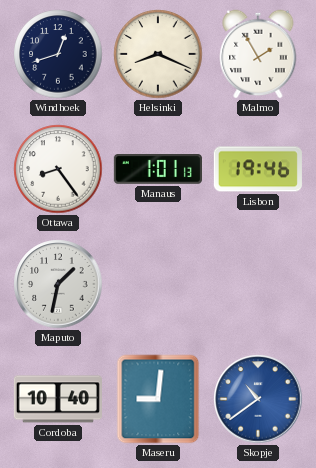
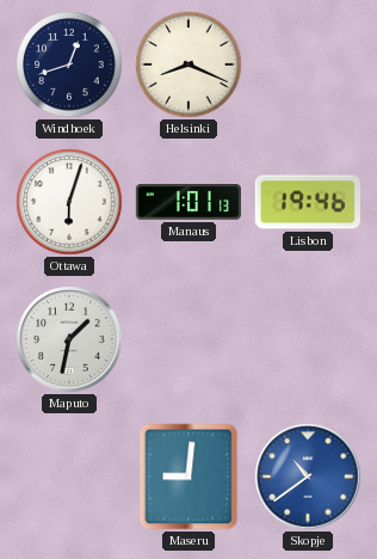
Malmo: 1:55 -> none
Ottawa: 8:24 -> 6:03
Cordoba: 10:40 -> none
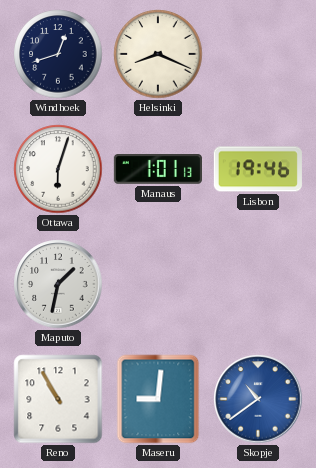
Reno: none -> 10:55
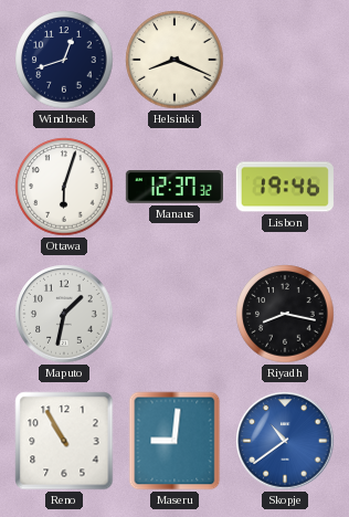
Manaus: 1:01 -> 12:37
Riyadh: none -> 8:17
